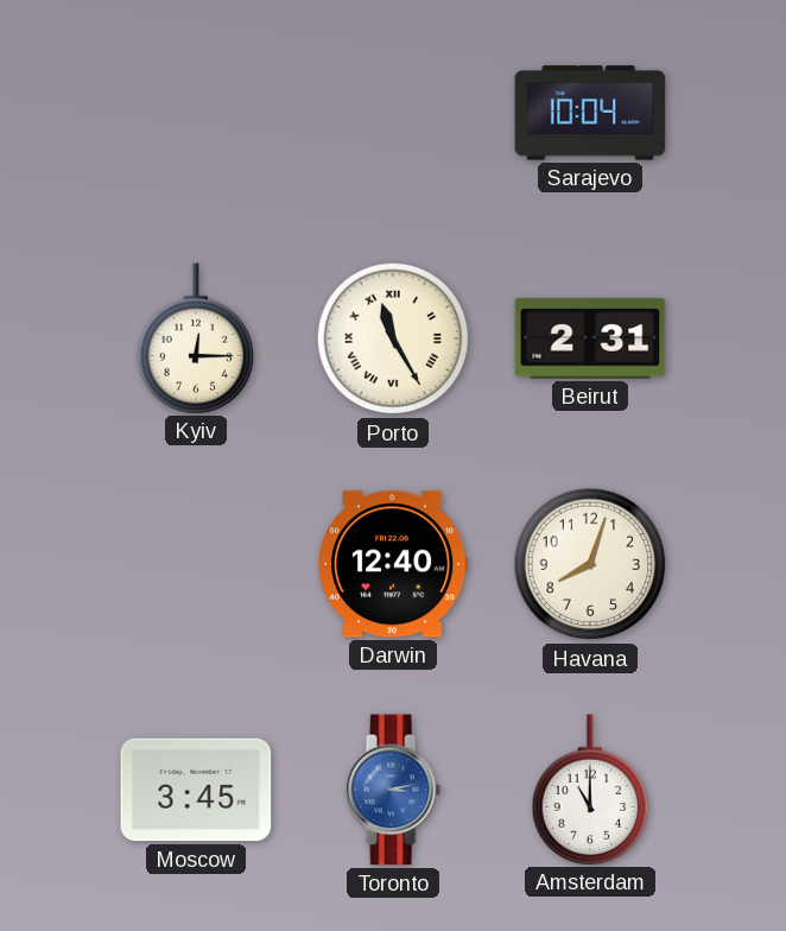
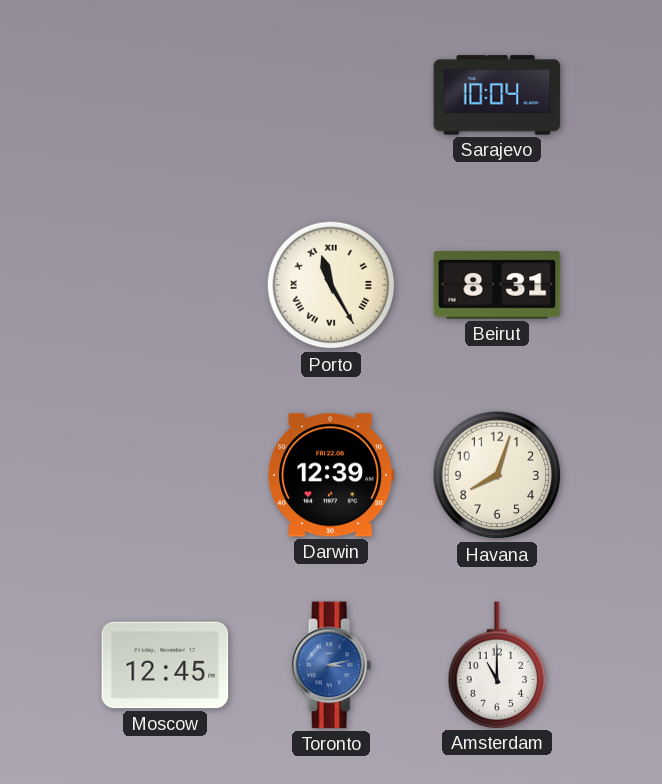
Kyiv: 12:15 -> none
Beirut: 2:31 -> 8:31
Darwin: 12:40 -> 12:39
Moscow: 3:45 -> 12:45
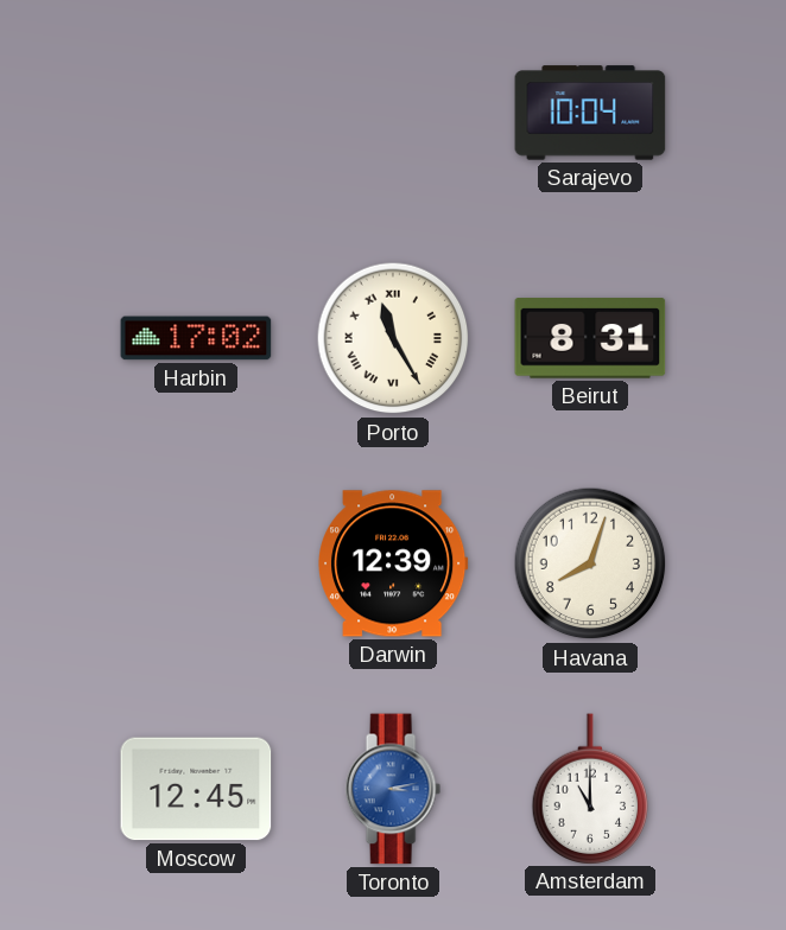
Harbin: none -> 17:02
